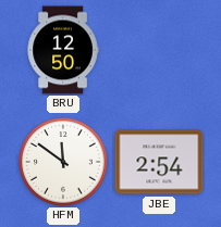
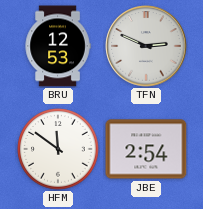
BRU: 12:50 -> 12:53
TFN: none -> 2:49
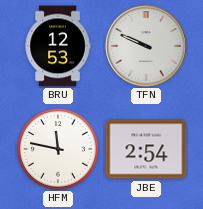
TFN: 2:49 -> 9:49
HFM: 11:51 -> 11:47
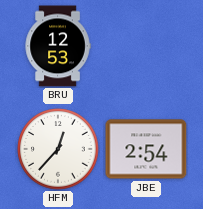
TFN: 9:49 -> none
HFM: 11:47 -> 12:37
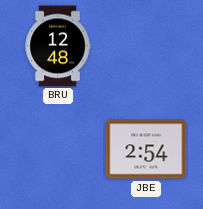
BRU: 12:53 -> 12:48
HFM: 12:37 -> none
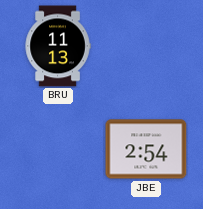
BRU: 12:48 -> 11:13
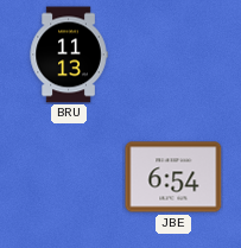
JBE: 2:54 -> 6:54
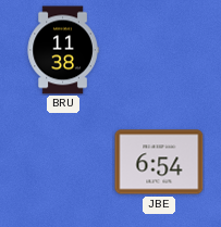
BRU: 11:13 -> 11:38
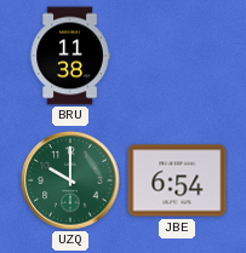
UZQ: none -> 10:00
